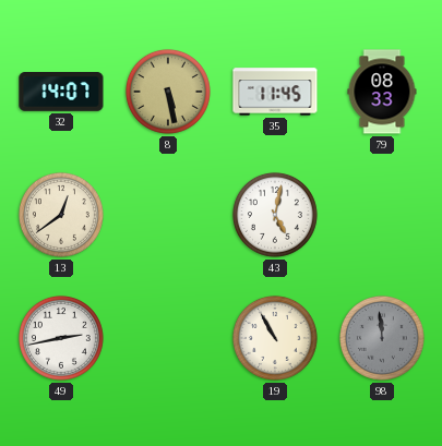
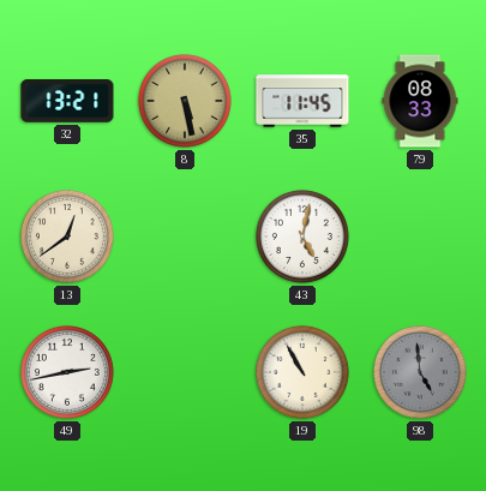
32: 14:07 -> 13:21
98: 11:59 -> 4:59
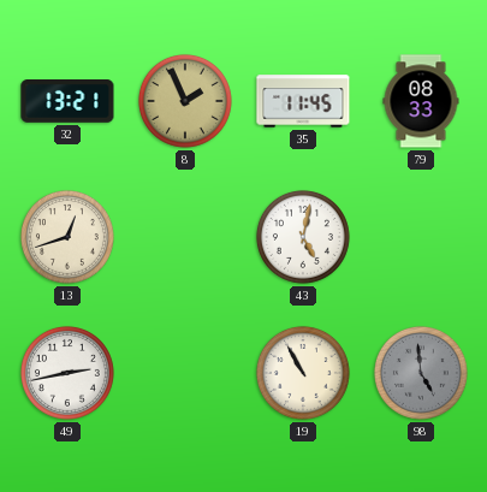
8: 5:28 -> 1:56
13: 12:39 -> 12:42
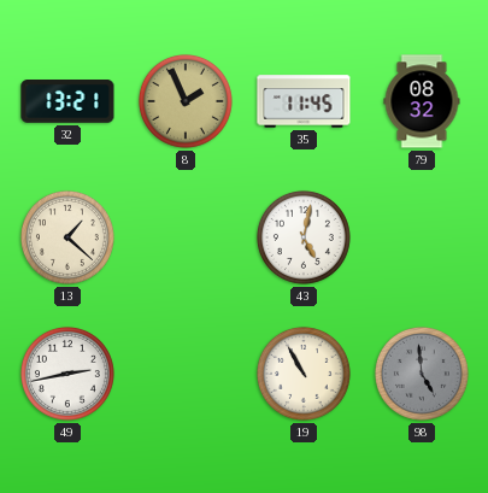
79: 08:33 -> 08:32
13: 12:42 -> 1:22
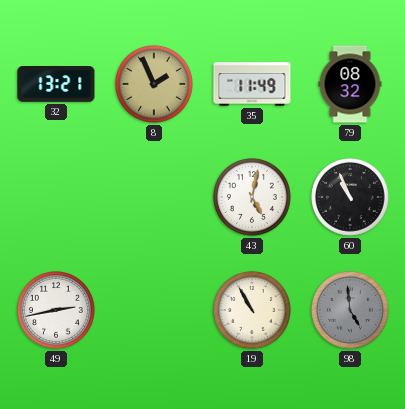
35: 11:45 -> 11:49
13: 1:22 -> none
60: none -> 10:56
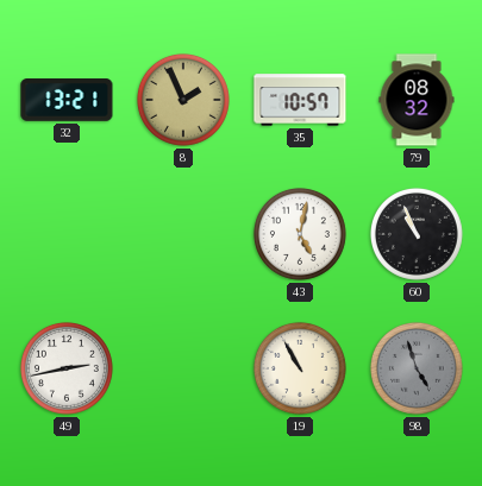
35: 11:49 -> 10:57
98: 4:59 -> 4:57
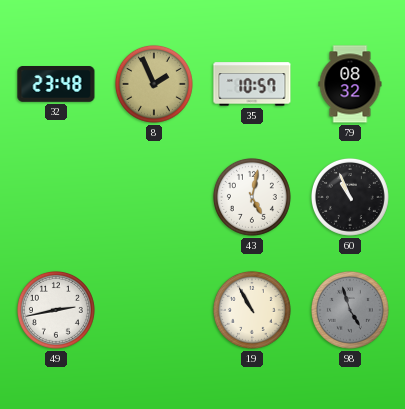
32: 13:21 -> 23:48
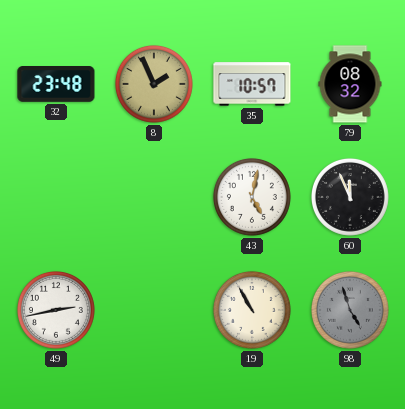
60: 10:56 -> 11:56
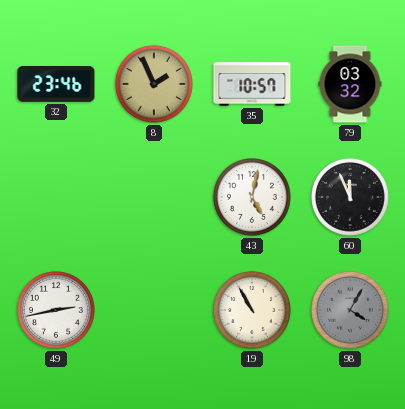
32: 23:48 -> 23:46
79: 08:32 -> 03:32
98: 4:57 -> 4:05
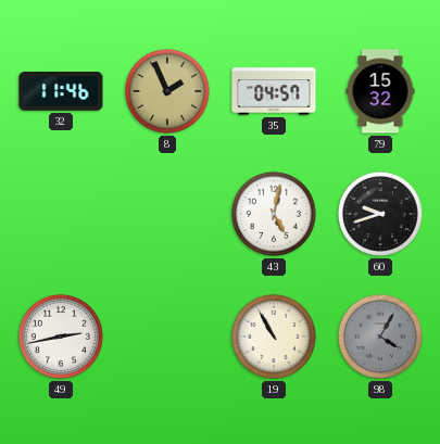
32: 23:46 -> 11:46
35: 10:57 -> 04:57
79: 03:32 -> 15:32
60: 11:56 -> 9:42
